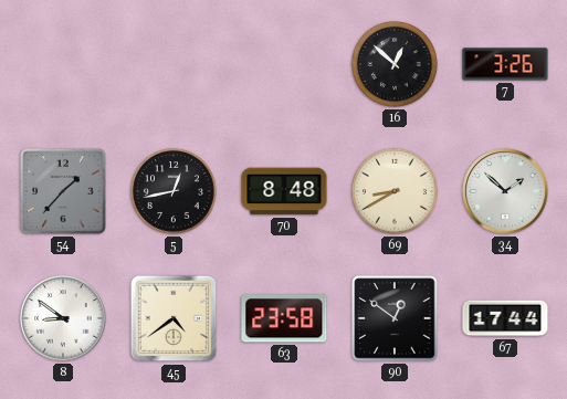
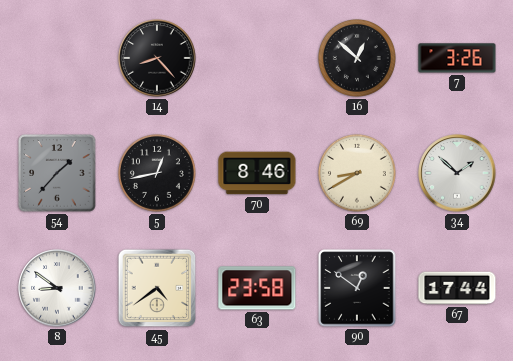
14: none -> 8:23
70: 8:48 -> 8:46
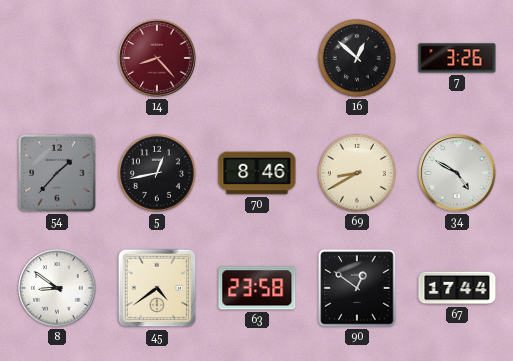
14 dial: black -> burgundy
34: 1:52 -> 4:50
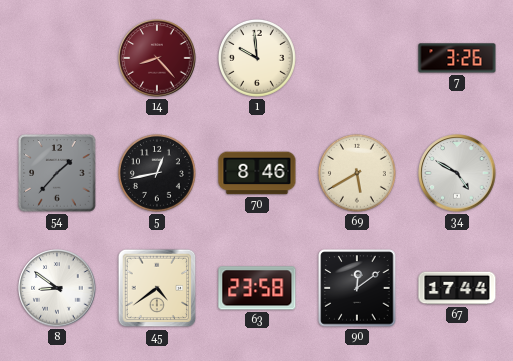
1: none -> 9:59
16: 12:52 -> none
69: 8:40 -> 5:40
90: 12:51 -> 12:09
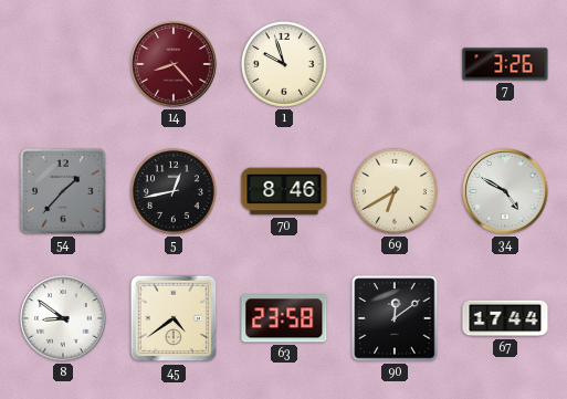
1: 9:59 -> 9:57
69: 5:40 -> 6:40
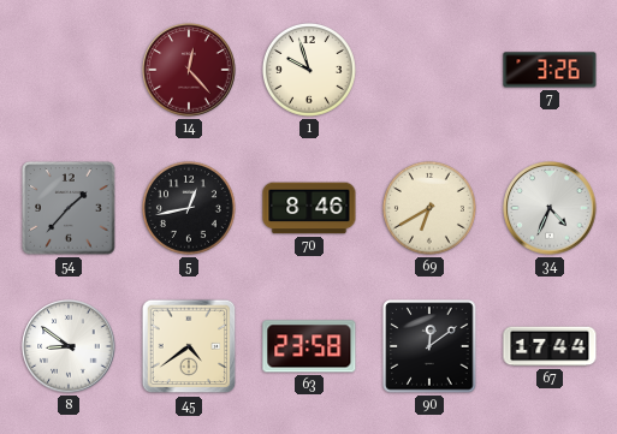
14: 8:23 -> 12:23
34: 4:50 -> 4:34
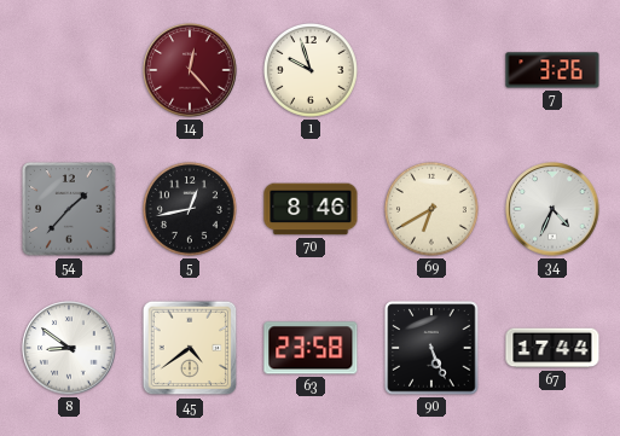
90: 12:09 -> 5:26
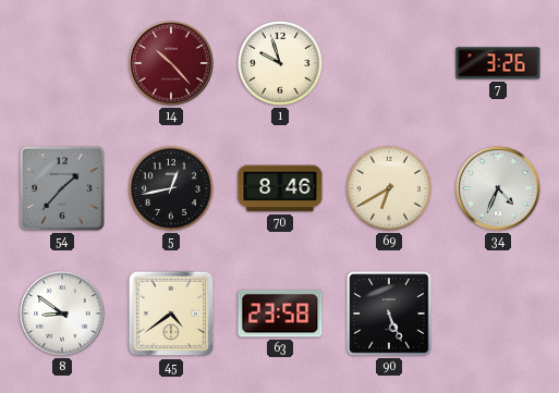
14: 12:23 -> 10:23
67: 17:44 -> none
